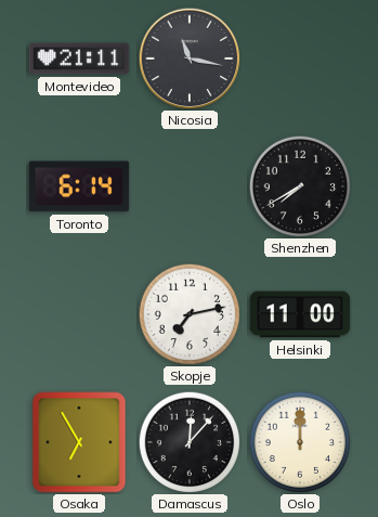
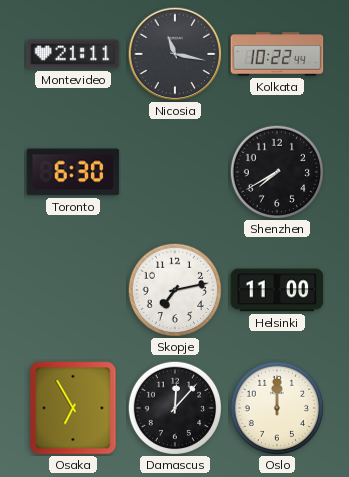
Kolkata: none -> 10:22
Toronto: 6:14 -> 6:30
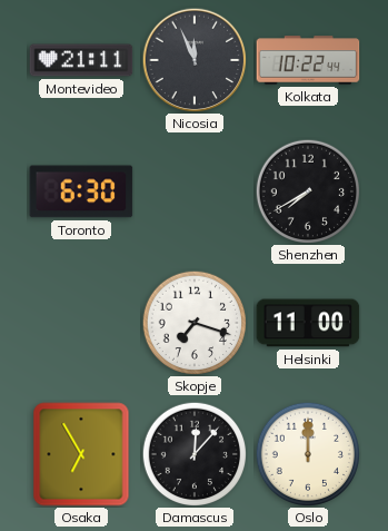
Nicosia: 11:17 -> 11:56
Skopje: 7:13 -> 7:18
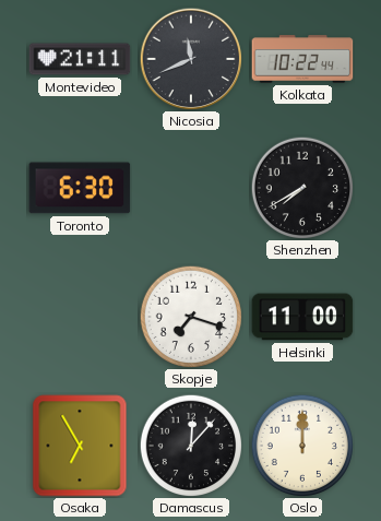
Nicosia: 11:56 -> 11:41
